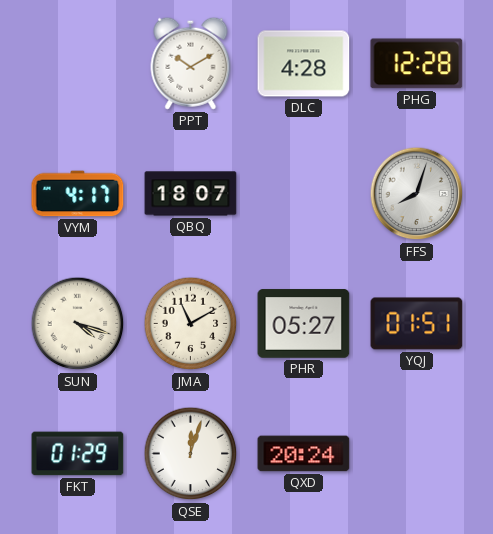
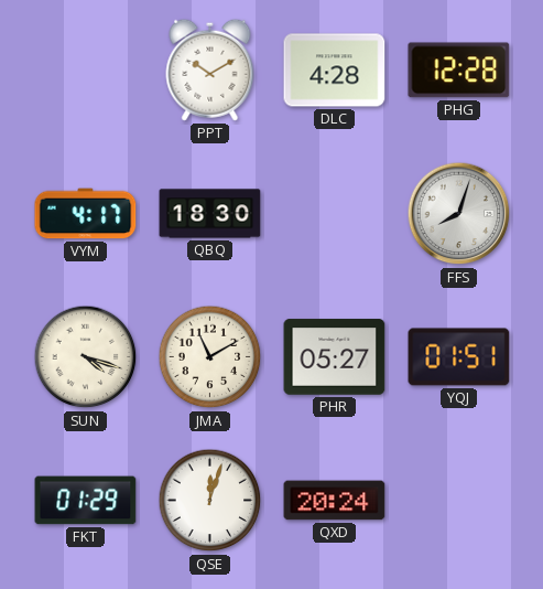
QBQ: 18:07 -> 18:30
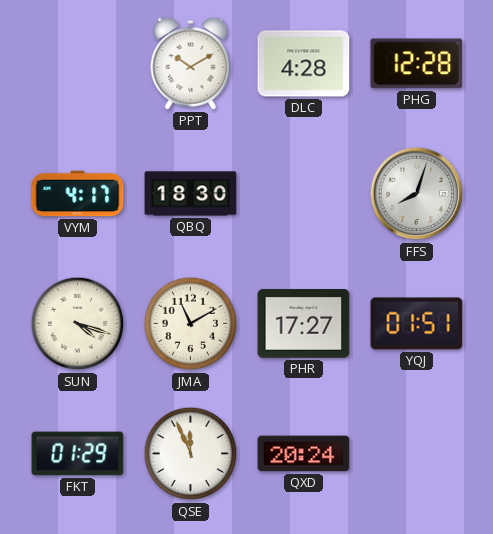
PHR: 05:27 -> 17:27
QSE: 12:03 -> 11:56
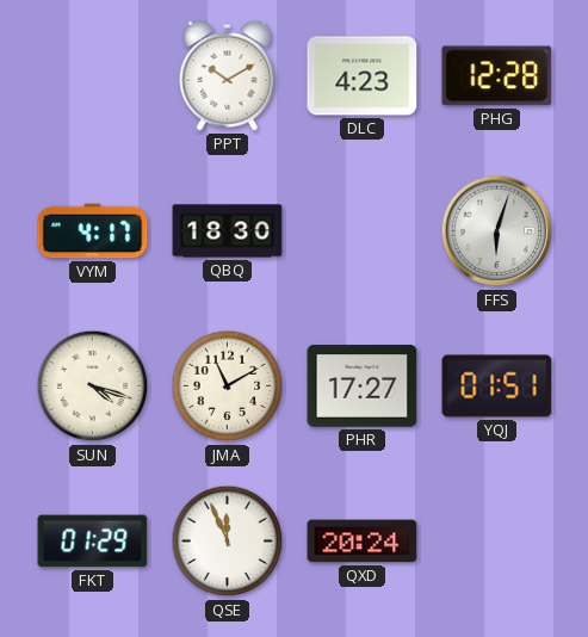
DLC: 4:28 -> 4:23
FFS: 8:03 -> 6:03
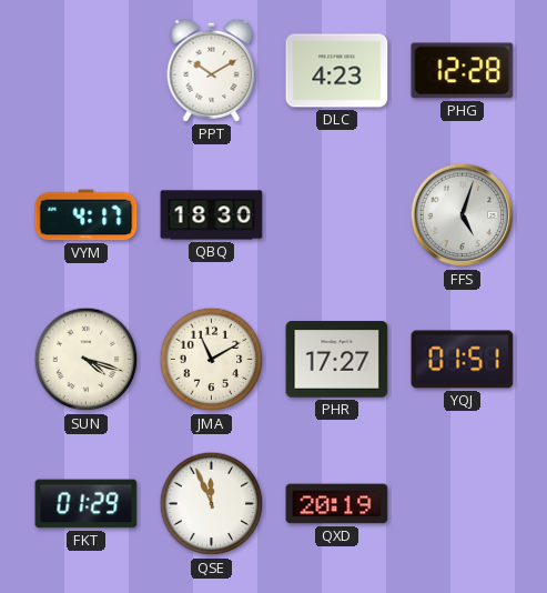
FFS: 6:03 -> 5:03
QXD: 20:24 -> 20:19
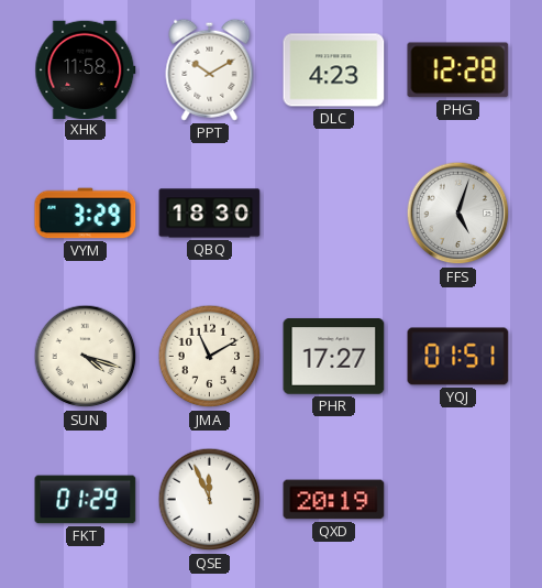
XHK: none -> 11:58
VYM: 4:17 -> 3:29
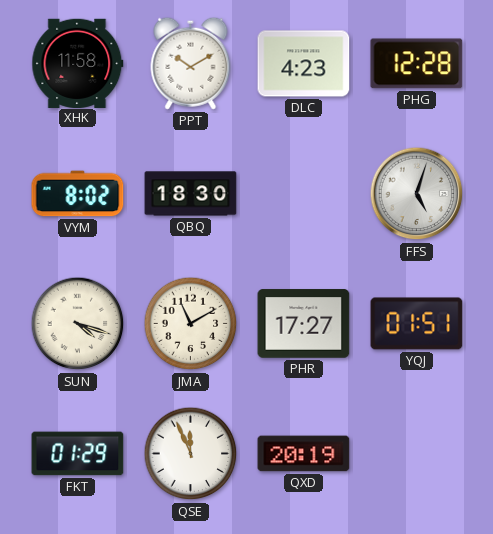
VYM: 3:29 -> 8:02
